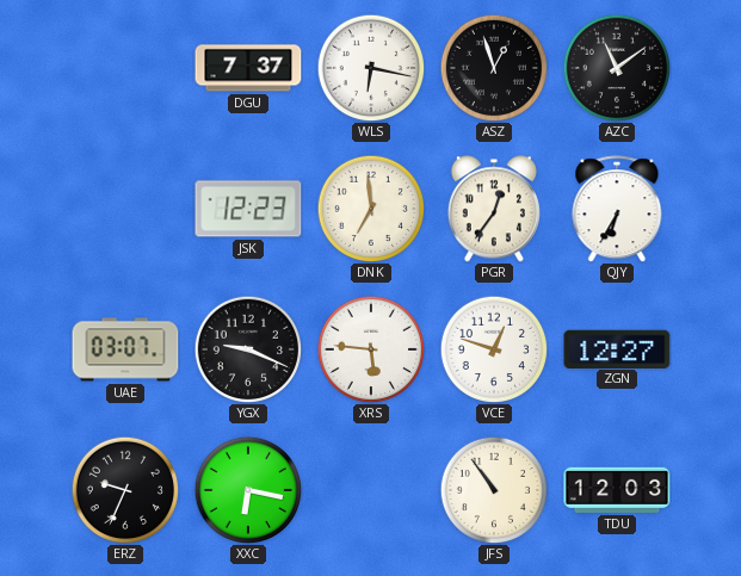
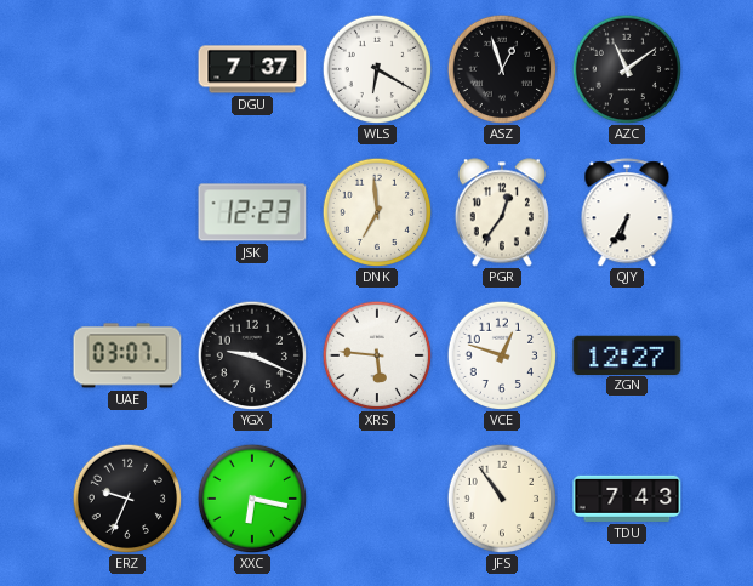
WLS: 6:17 -> 6:20
TDU: 12:03 -> 7:43
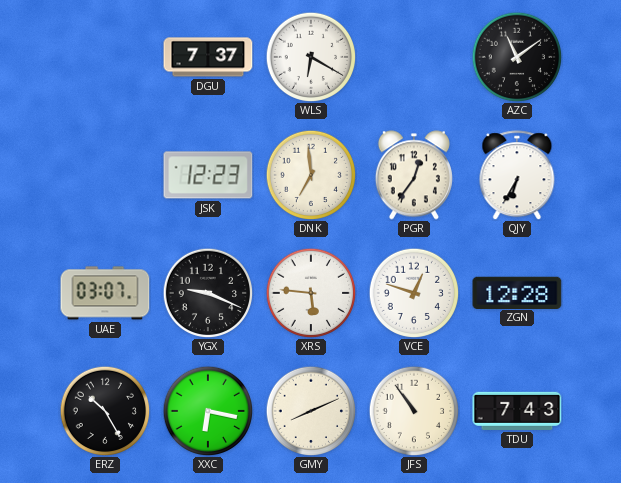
ASZ: 12:57 -> none
ZGN: 12:27 -> 12:28
ERZ: 9:34 -> 10:25
GMY: none -> 8:11
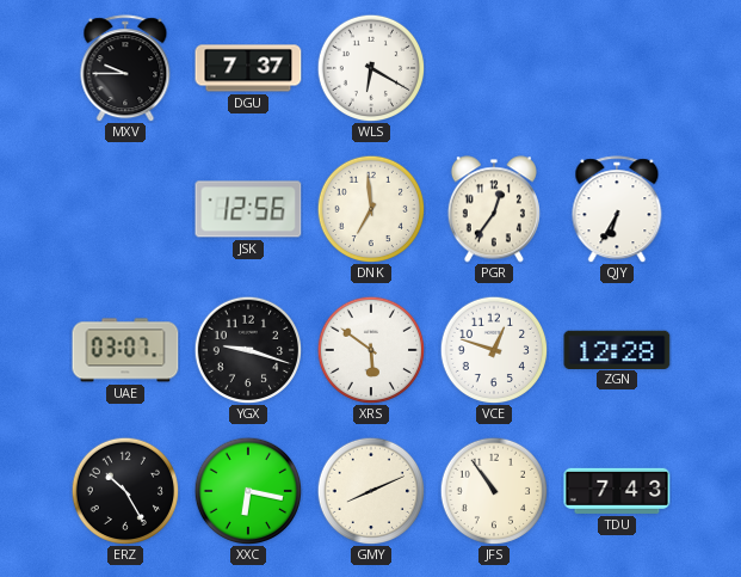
MXV: none -> 9:45
AZC: 11:09 -> none
JSK: 12:23 -> 12:56
YGX: 9:19 -> 9:18
XRS: 5:46 -> 5:51
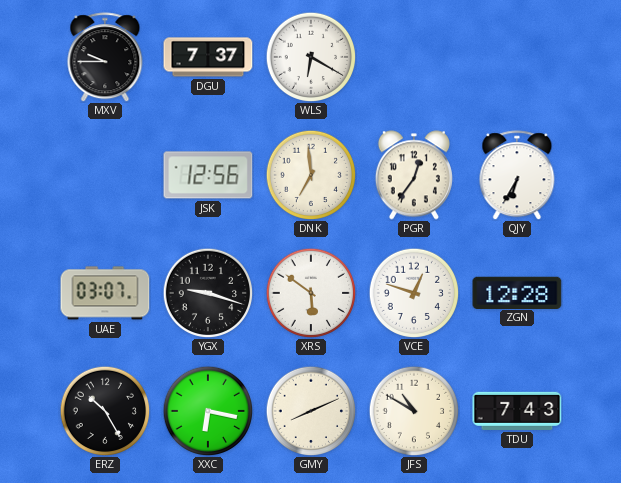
JFS: 10:54 -> 10:50
